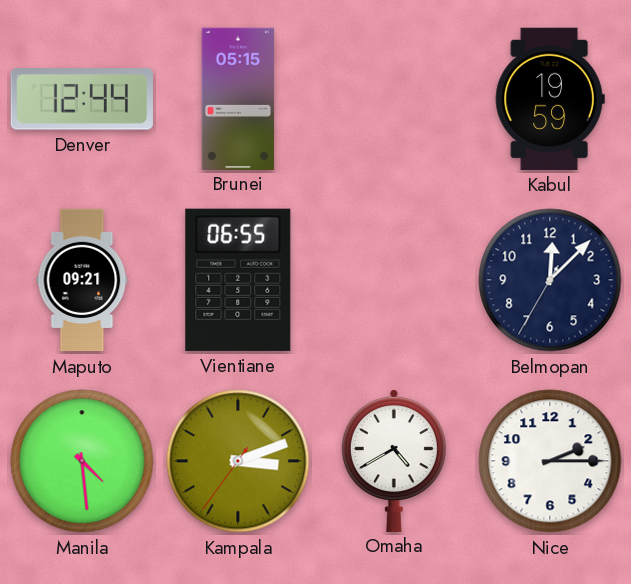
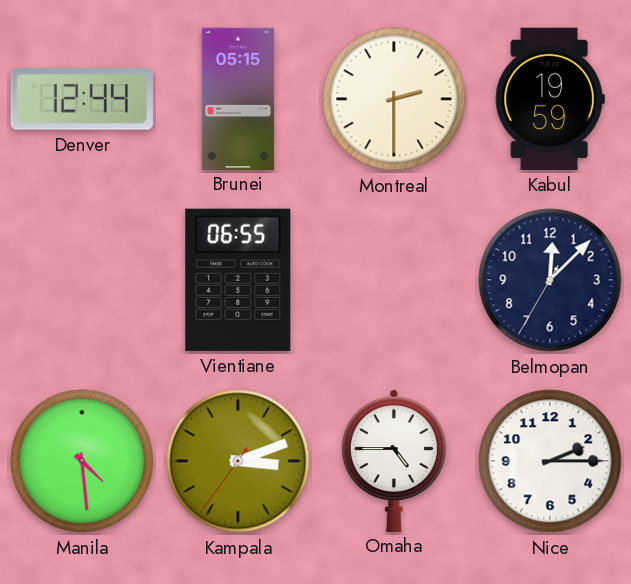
Montreal: none -> 2:30
Maputo: 09:21 -> none
Omaha: 4:40 -> 4:45
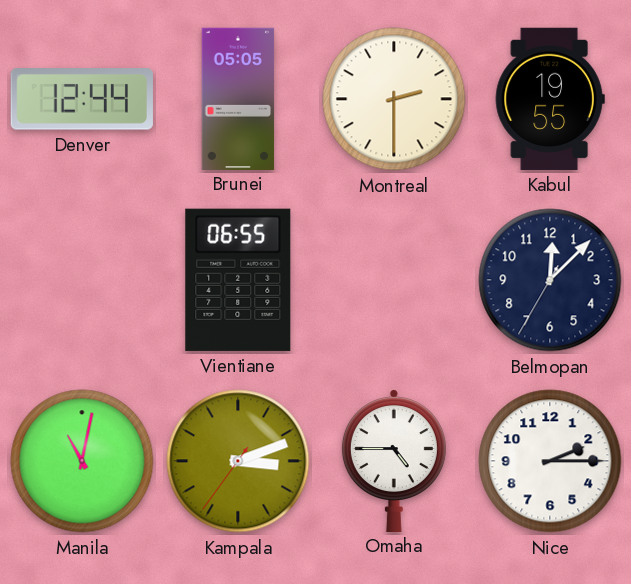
Brunei: 05:15 -> 05:05
Kabul: 19:59 -> 19:55
Manila: 4:29 -> 11:02
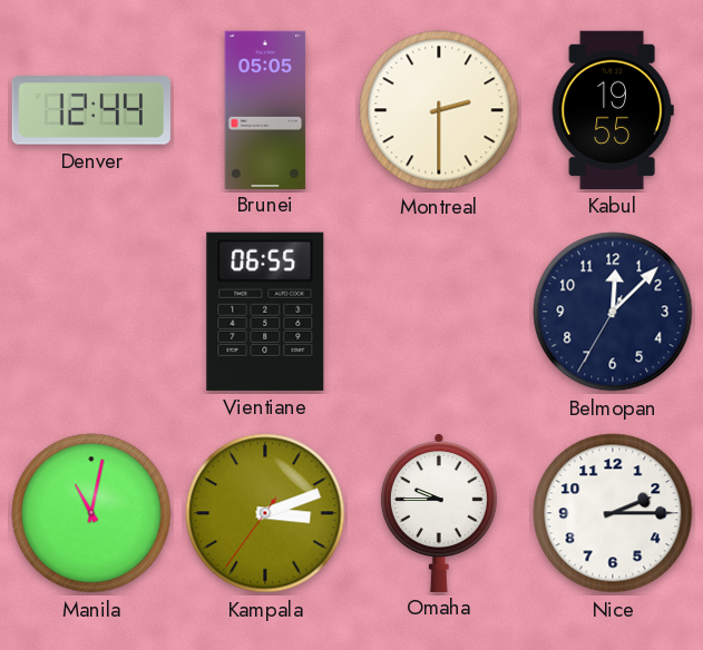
Omaha: 4:45 -> 9:45
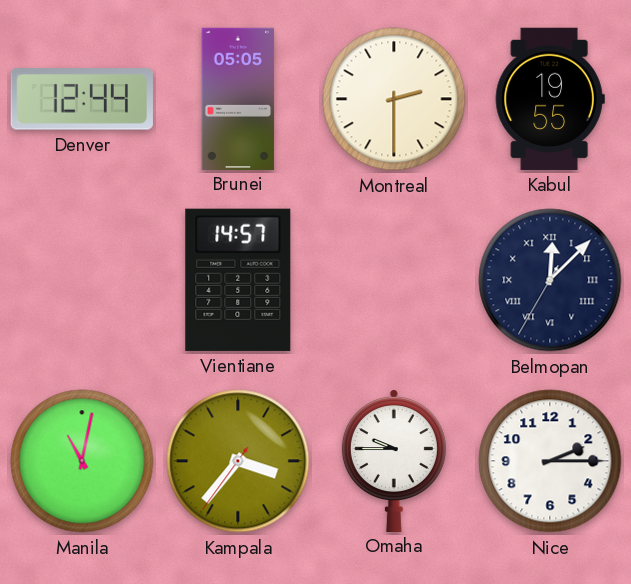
Vientiane: 06:55 -> 14:57
Belmopan numerals: Arabic -> Roman
Kampala: 3:11 -> 3:36
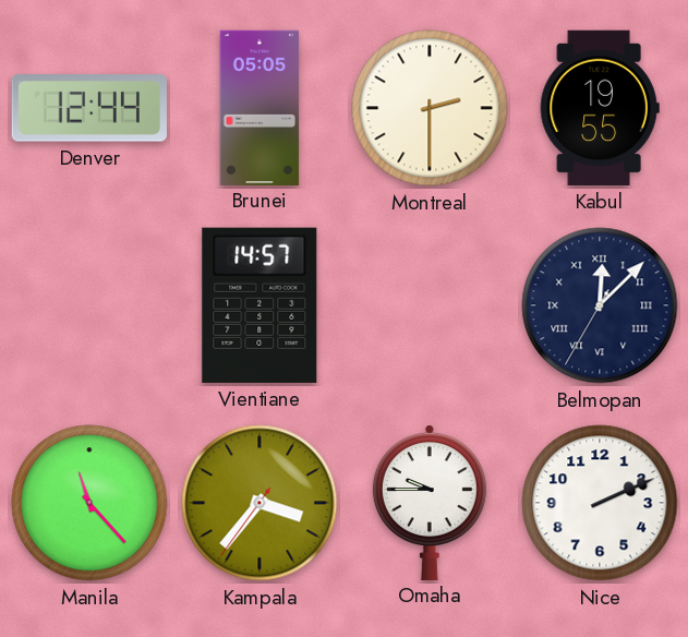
Manila: 11:02 -> 11:23
Nice: 2:15 -> 2:11
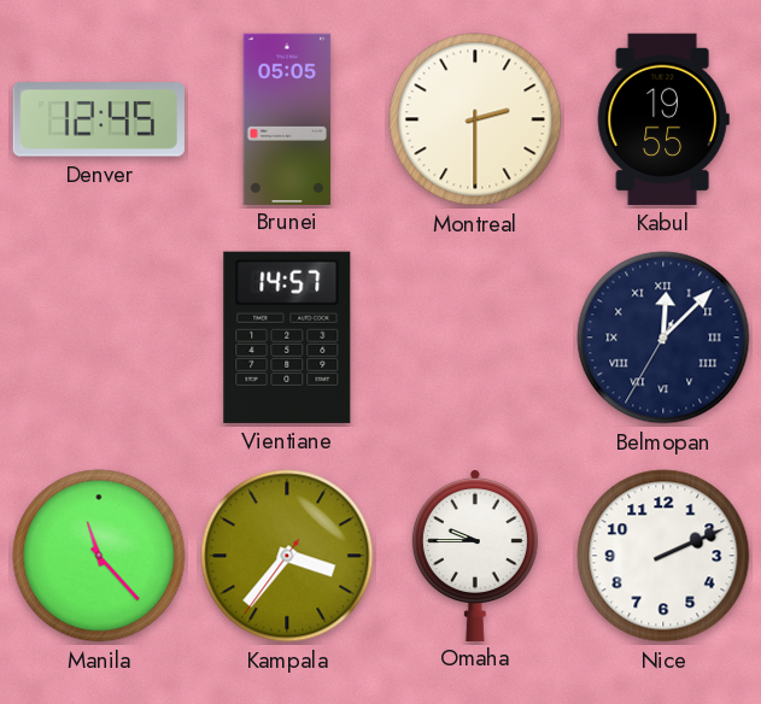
Denver: 12:44 -> 12:45
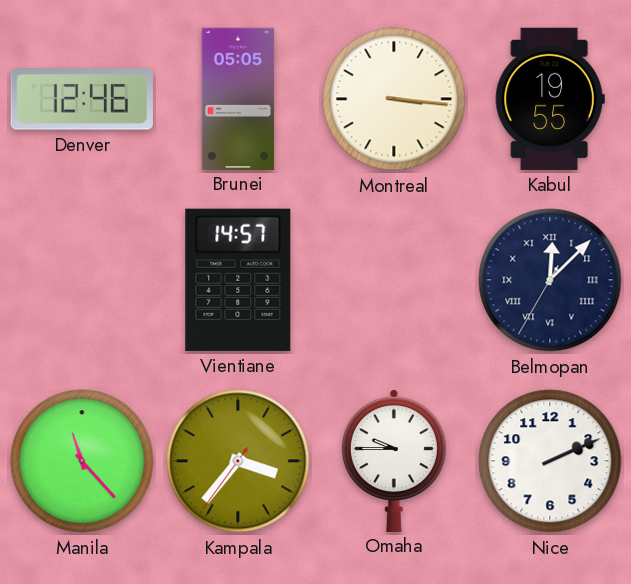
Denver: 12:45 -> 12:46
Montreal: 2:30 -> 3:16
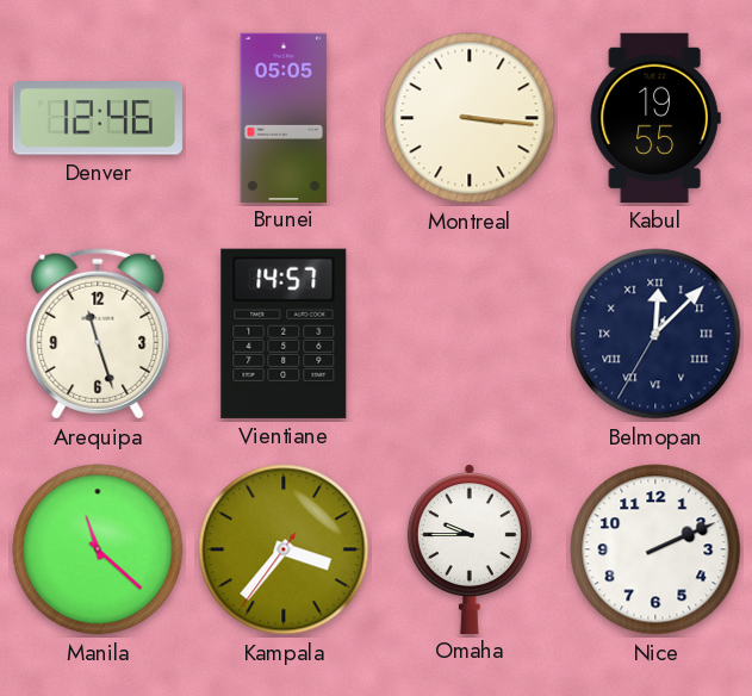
Arequipa: none -> 11:27
Manila: 11:23 -> 11:22
